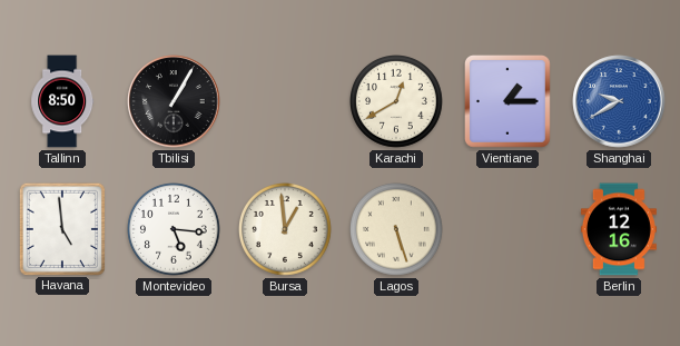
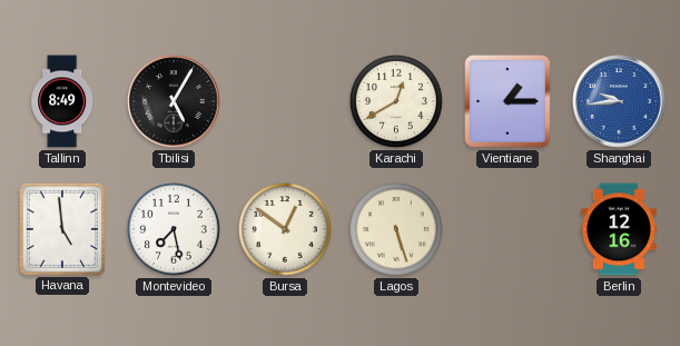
Tallinn: 8:50 -> 8:49
Tbilisi: 1:05 -> 5:05
Shanghai: 9:40 -> 9:44
Montevideo: 5:16 -> 7:28
Bursa: 12:59 -> 12:51
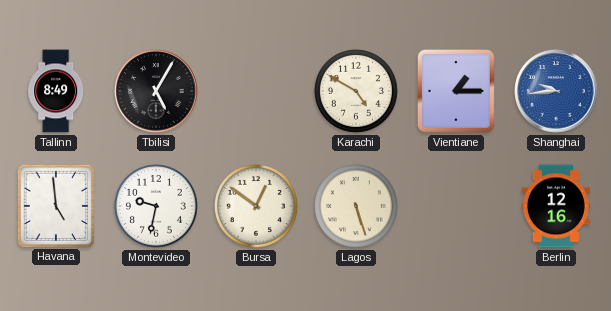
Karachi: 12:40 -> 4:50
Montevideo: 7:28 -> 9:32
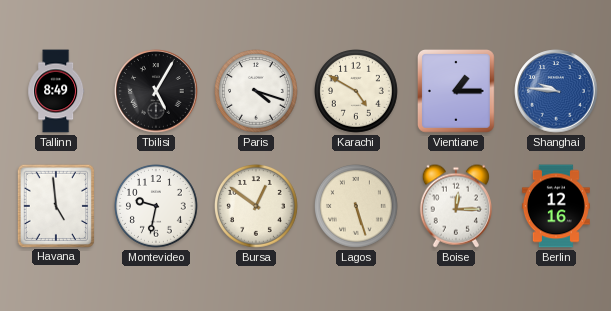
Paris: none -> 4:18
Shanghai: 9:44 -> 9:46
Boise: none -> 12:15
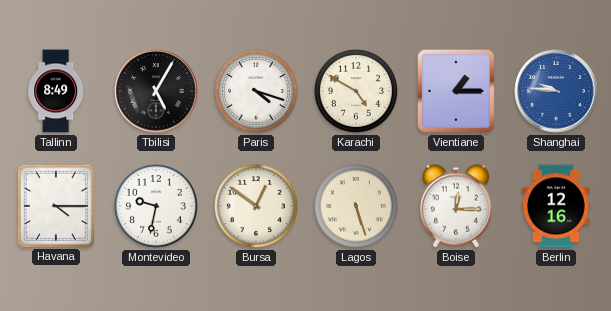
Havana: 4:59 -> 4:15
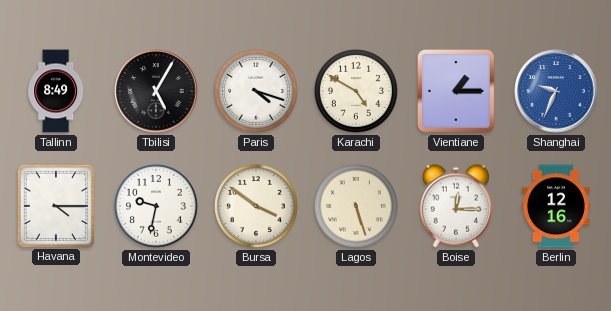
Shanghai: 9:46 -> 9:34
Bursa: 12:51 -> 3:51
